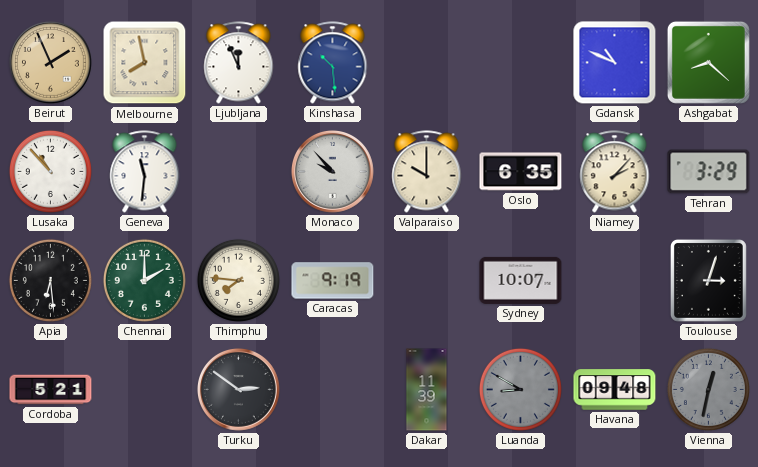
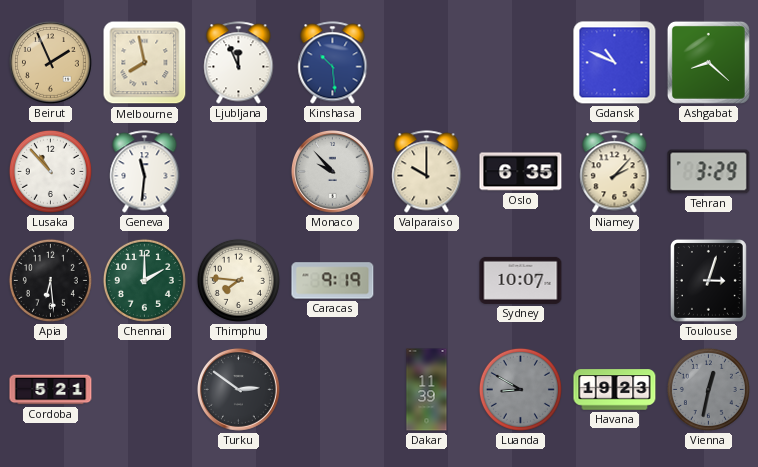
Havana: 09:48 -> 19:23
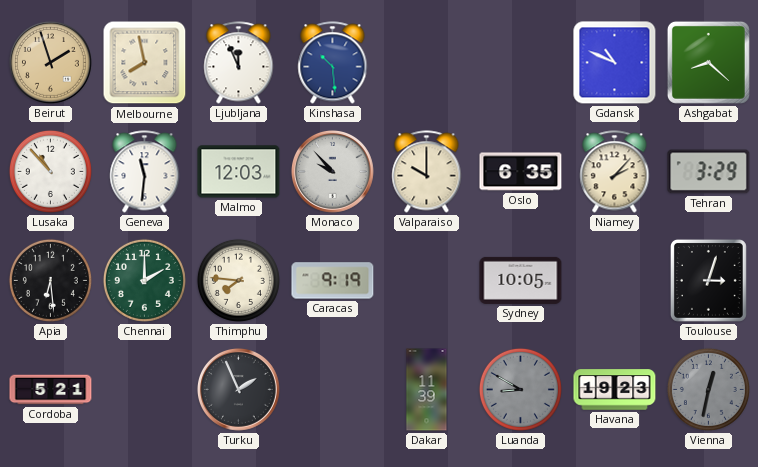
Beirut: 1:56 -> 1:57
Malmo: none -> 12:03
Sydney: 10:07 -> 10:05
Turku: 2:51 -> 1:56
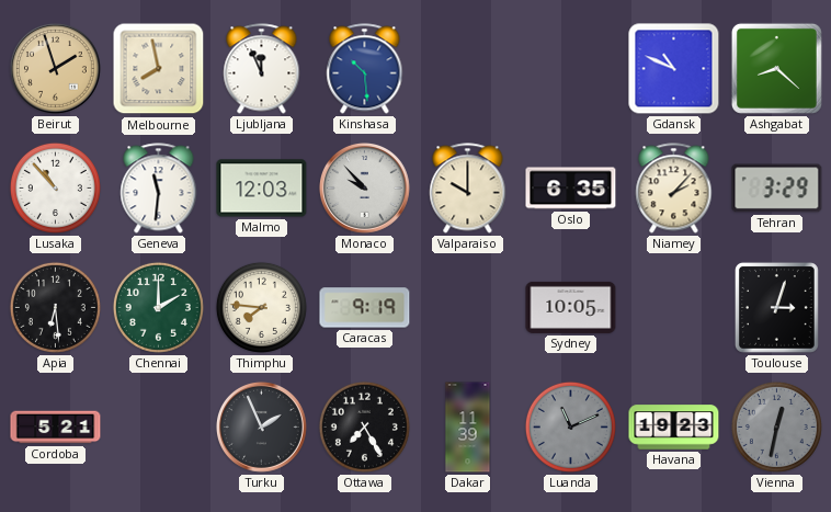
Ottawa: none -> 7:25
Luanda: 8:50 -> 11:11
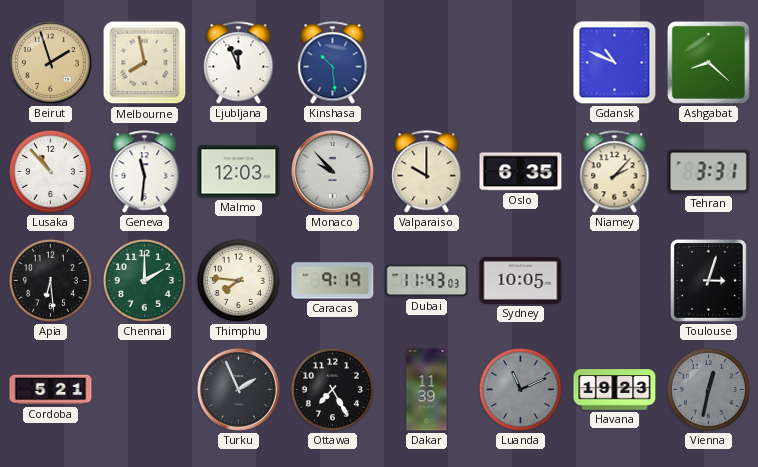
Tehran: 3:29 -> 3:31
Dubai: none -> 11:43
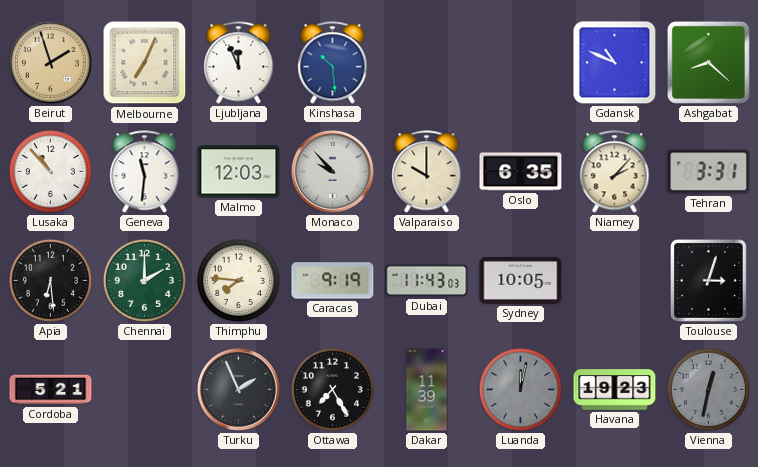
Melbourne: 7:58 -> 7:04
Luanda: 11:11 -> 12:02
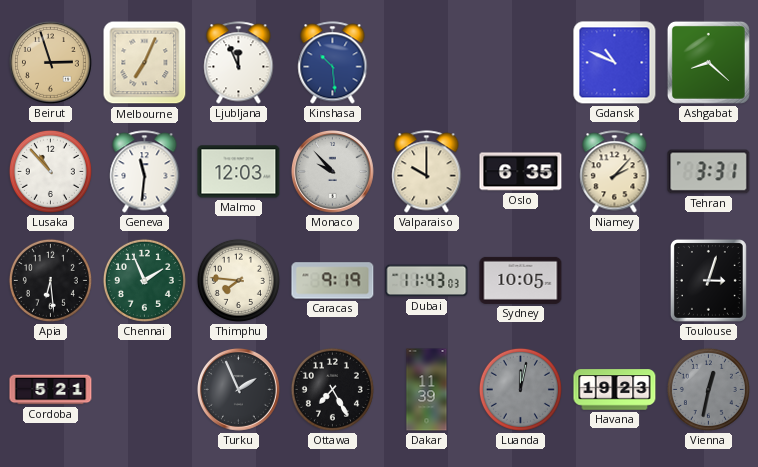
Beirut: 1:57 -> 2:57
Chennai: 2:00 -> 1:56
